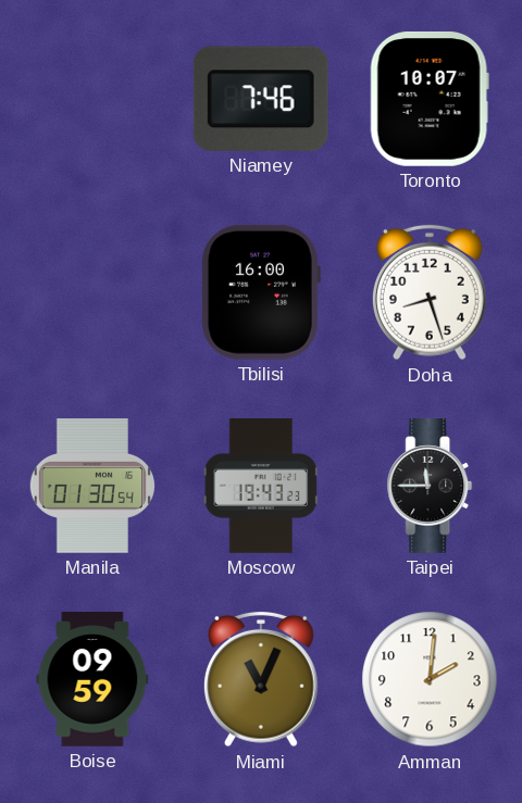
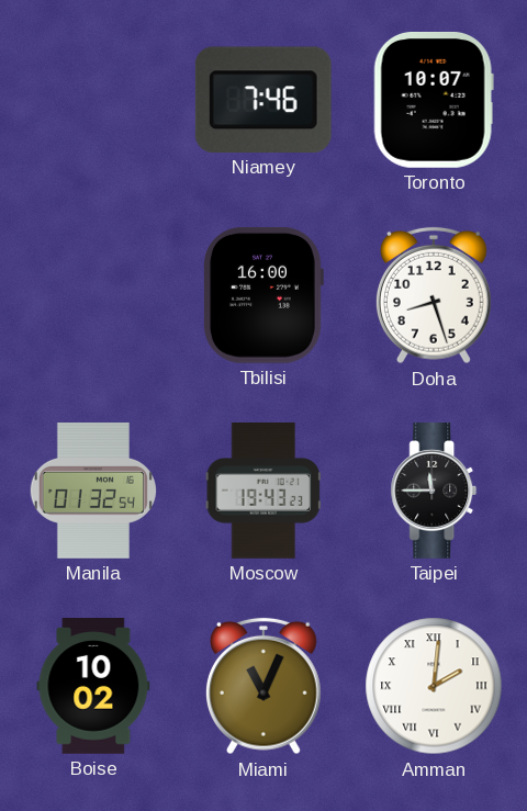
Manila: 01:30 -> 01:32
Boise: 09:59 -> 10:02
Amman numerals: Arabic -> Roman
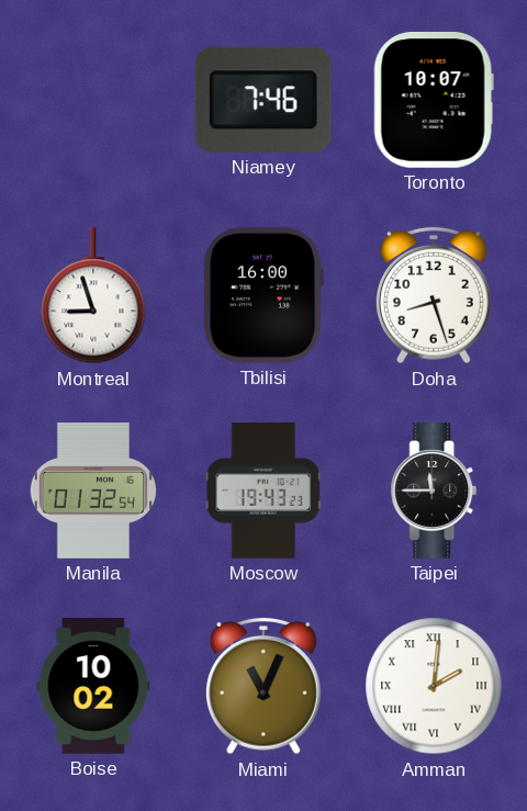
Montreal: none -> 8:57
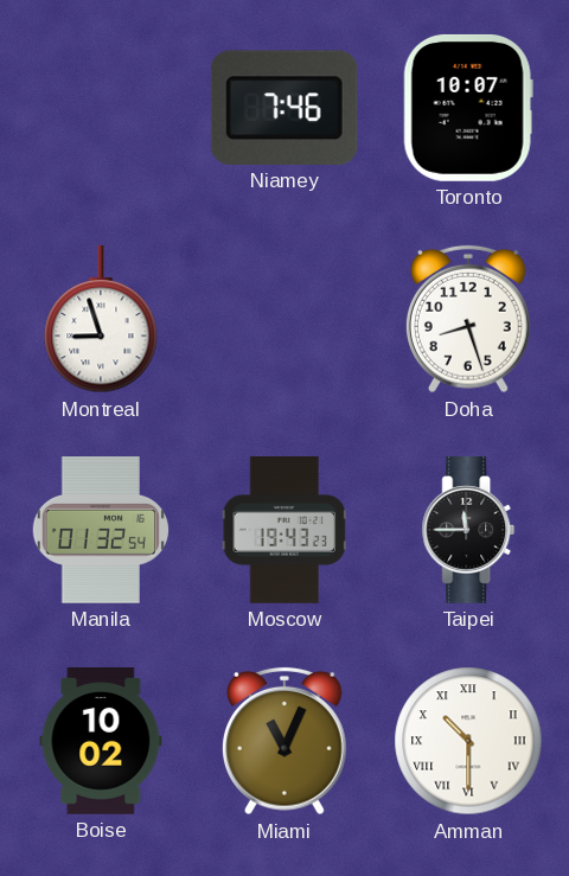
Tbilisi: 16:00 -> none
Amman: 2:01 -> 10:30
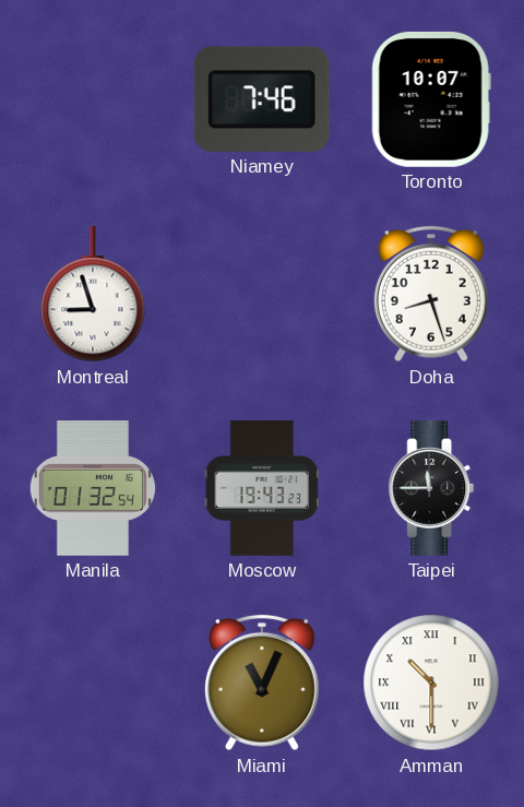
Boise: 10:02 -> none
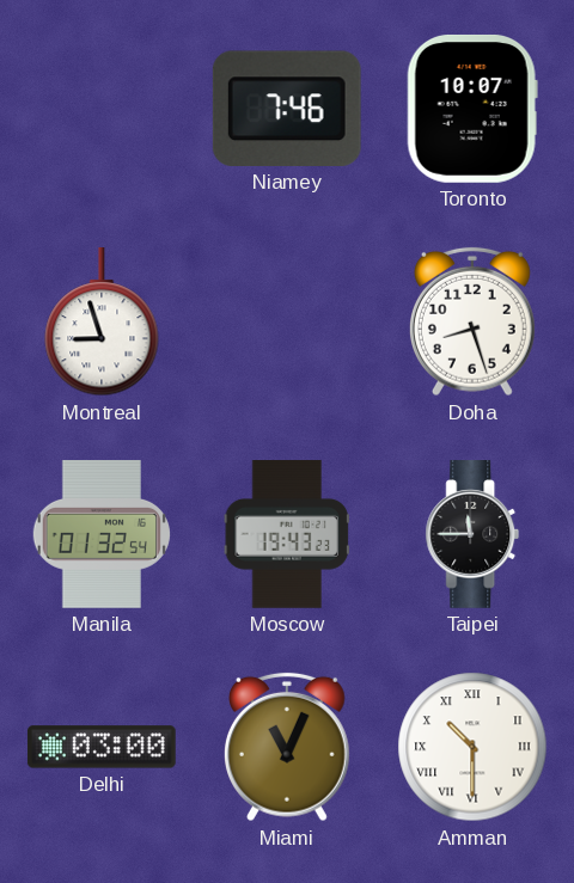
Delhi: none -> 03:00
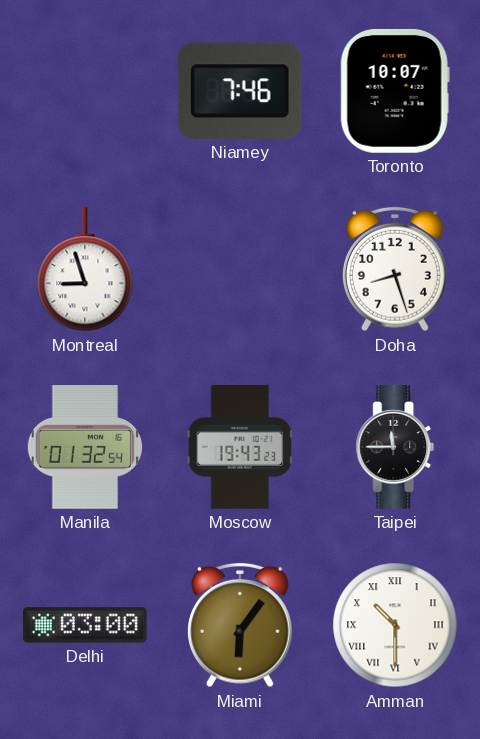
Miami: 11:04 -> 6:06
